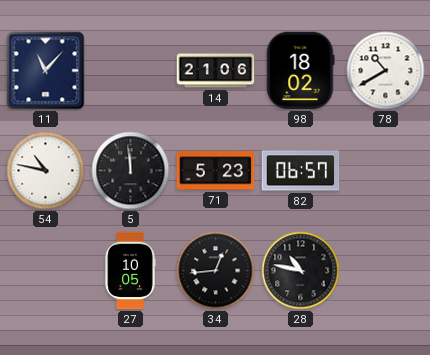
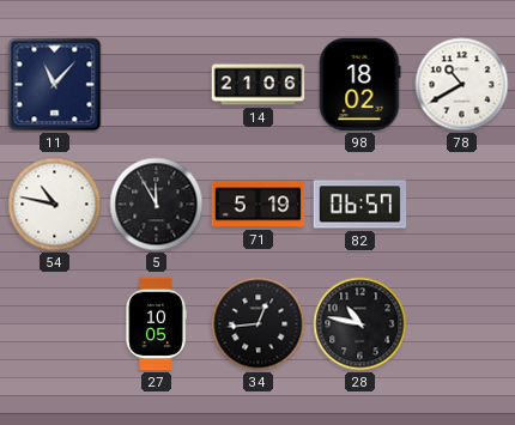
5: 11:59 -> 11:55
71: 5:23 -> 5:19
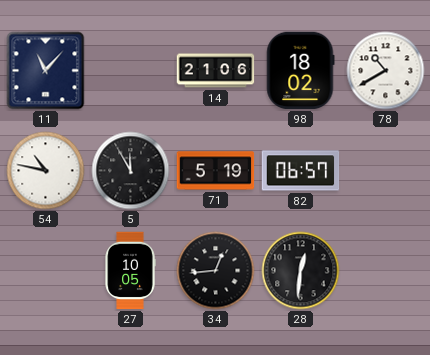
28: 10:47 -> 12:31
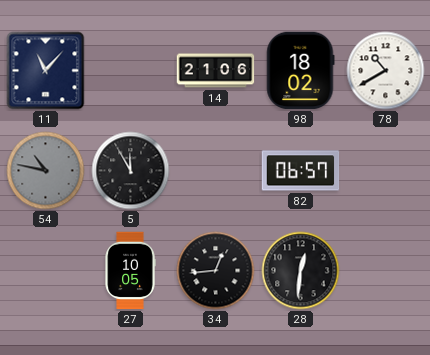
54 dial: white -> grey
71: 5:19 -> none
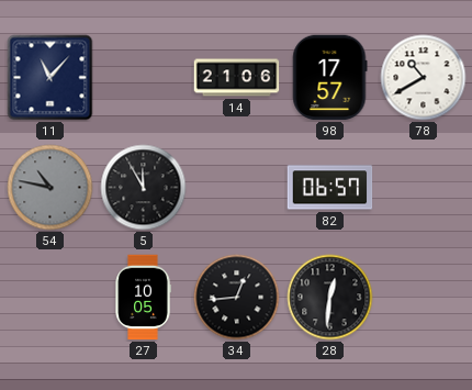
98: 18:02 -> 17:57
